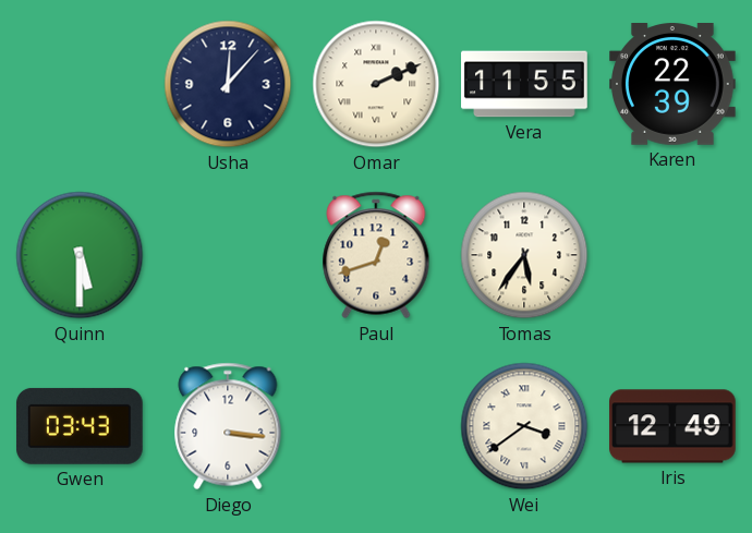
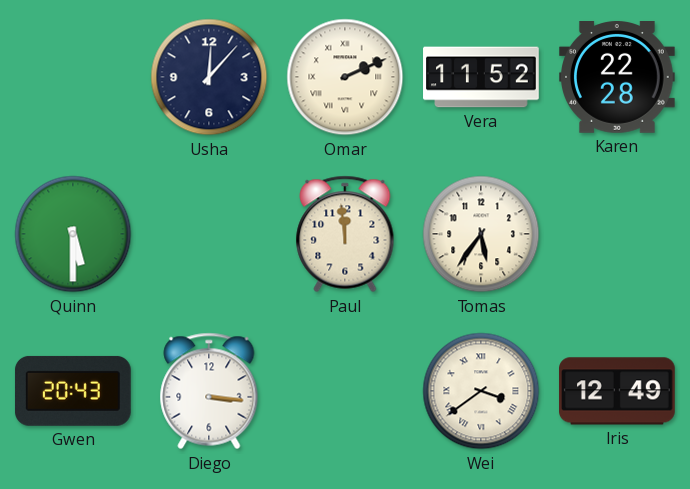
Vera: 11:55 -> 11:52
Karen: 22:39 -> 22:28
Paul: 12:42 -> 11:59
Gwen: 03:43 -> 20:43
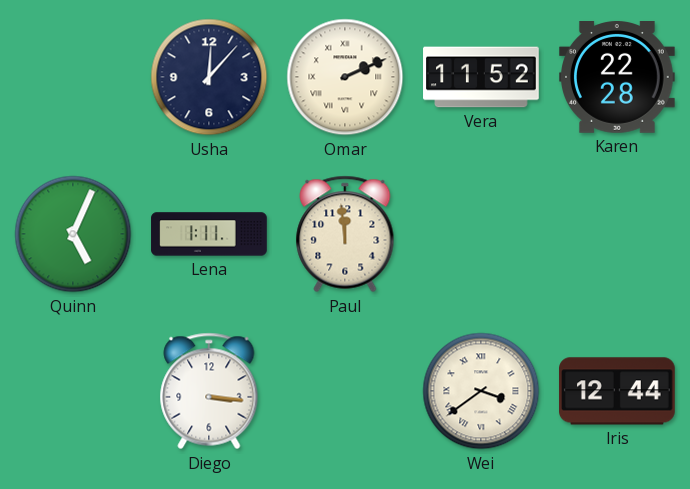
Quinn: 5:30 -> 5:04
Lena: none -> 1:11
Tomas: 5:36 -> none
Gwen: 20:43 -> none
Iris: 12:49 -> 12:44
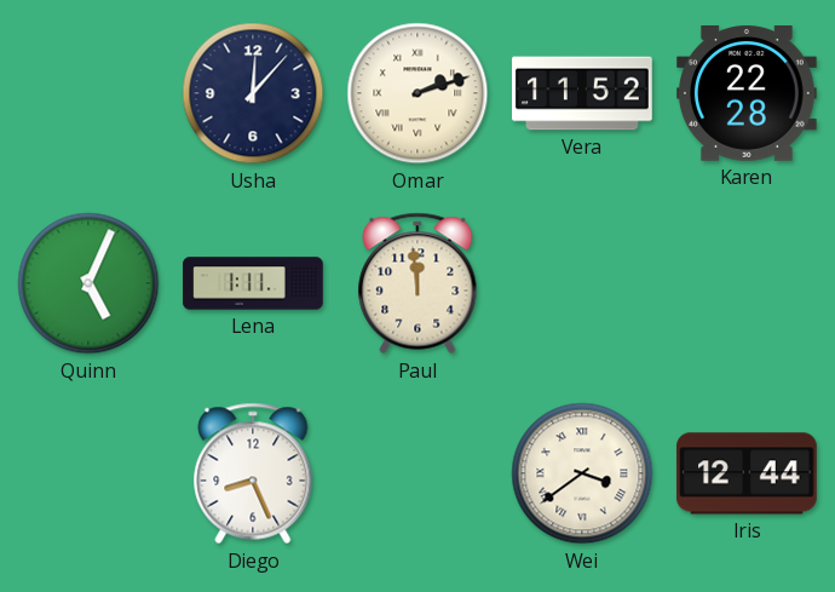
Omar: 2:11 -> 2:12
Diego: 3:16 -> 8:26
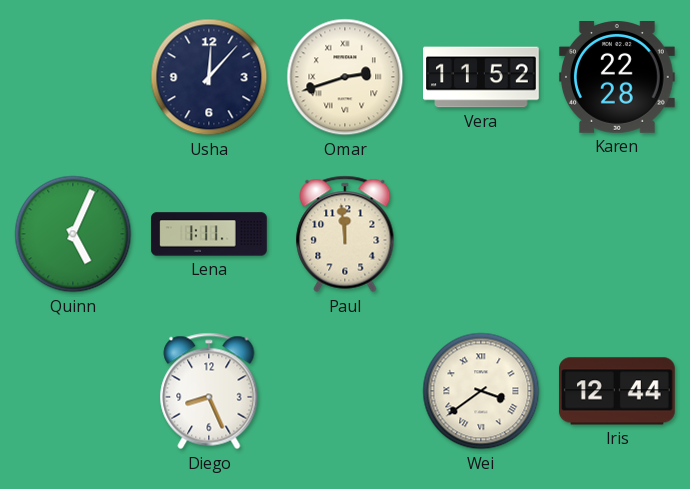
Omar: 2:12 -> 2:42
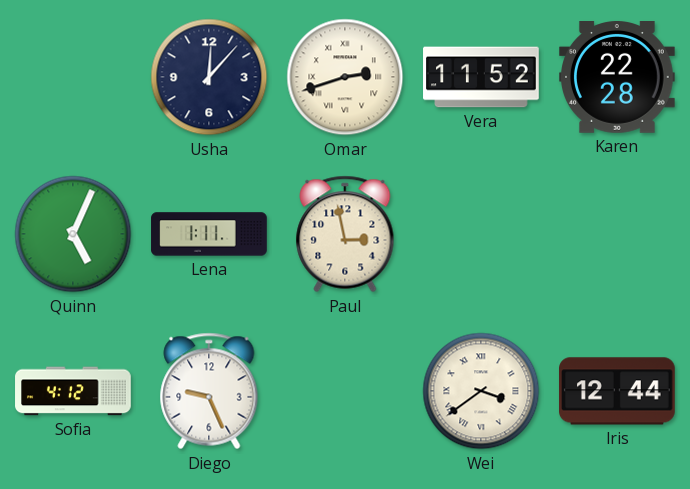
Paul: 11:59 -> 2:58
Sofia: none -> 4:12
Diego: 8:26 -> 9:26
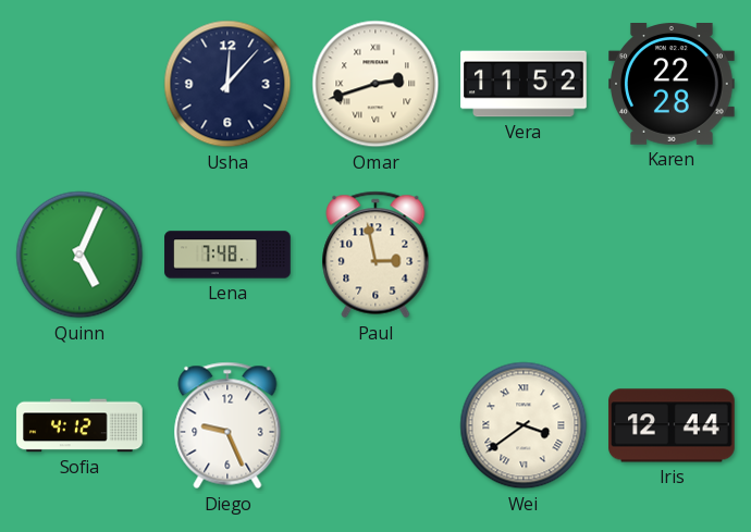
Lena: 1:11 -> 7:48
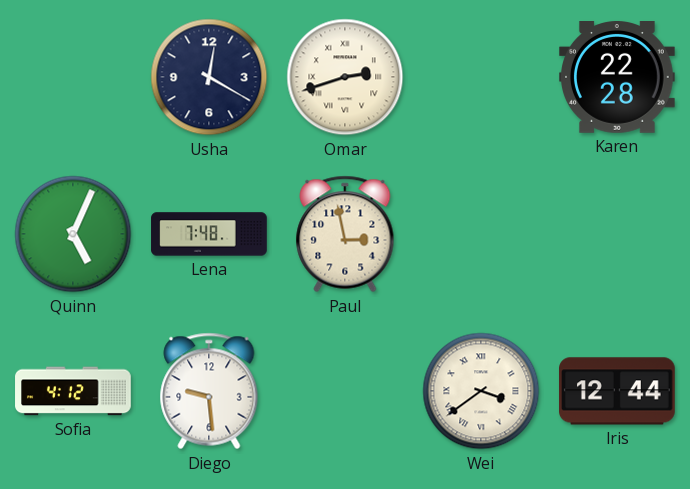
Usha: 12:07 -> 12:20
Vera: 11:52 -> none
Diego: 9:26 -> 9:29
